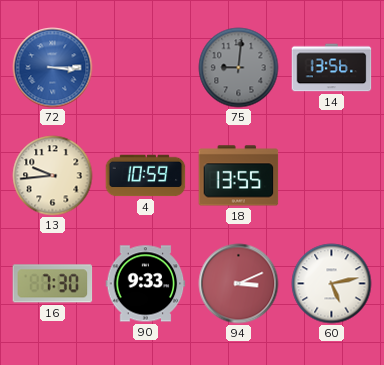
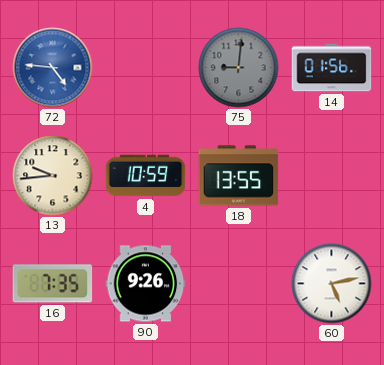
72: 3:15 -> 4:46
14: 13:56 -> 01:56
16: 7:30 -> 7:35
90: 9:33 -> 9:26
94: 3:11 -> none
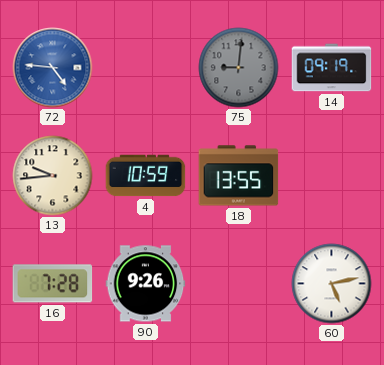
14: 01:56 -> 09:19
16: 7:35 -> 7:28
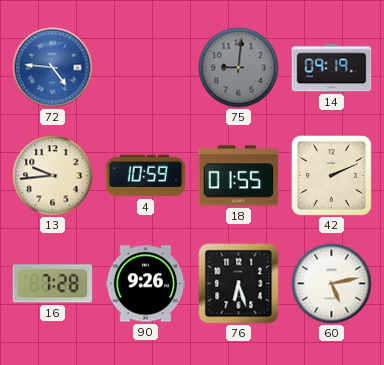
18: 13:55 -> 01:55
42: none -> 2:11
76: none -> 6:27
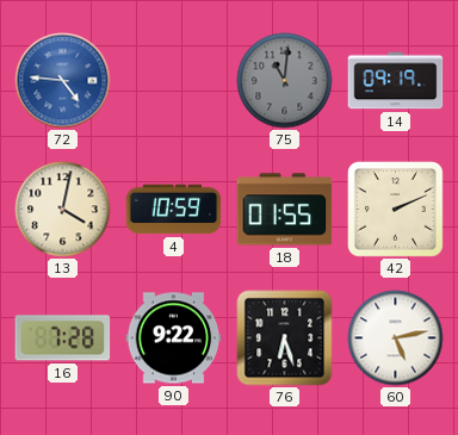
75: 9:01 -> 11:01
13: 9:44 -> 4:02
90: 9:26 -> 9:22
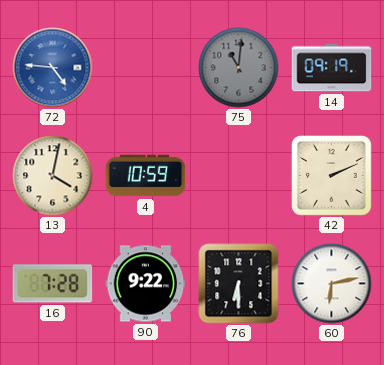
18: 01:55 -> none
76: 6:27 -> 6:30
60: 5:13 -> 6:13
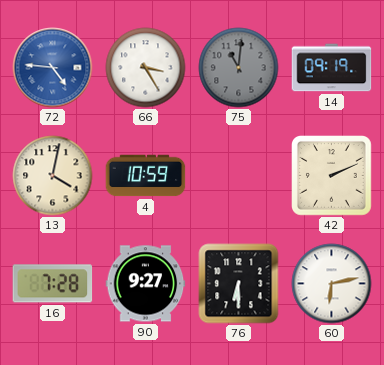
66: none -> 3:25
90: 9:22 -> 9:27
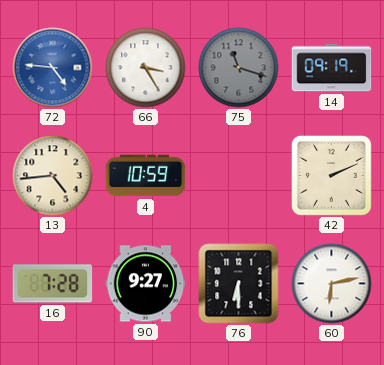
75: 11:01 -> 11:18
13: 4:02 -> 4:44
